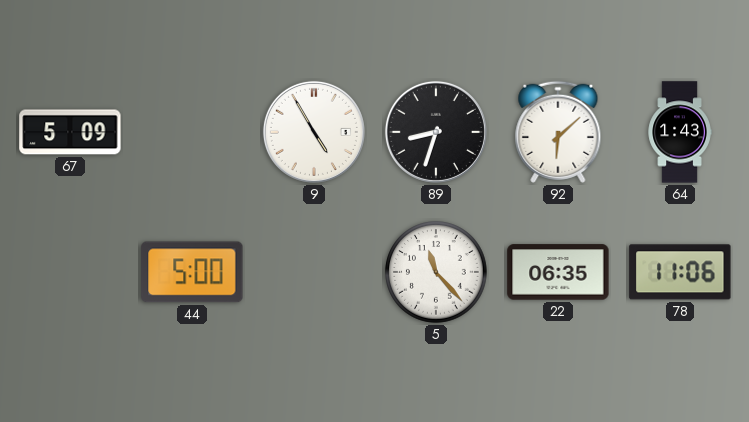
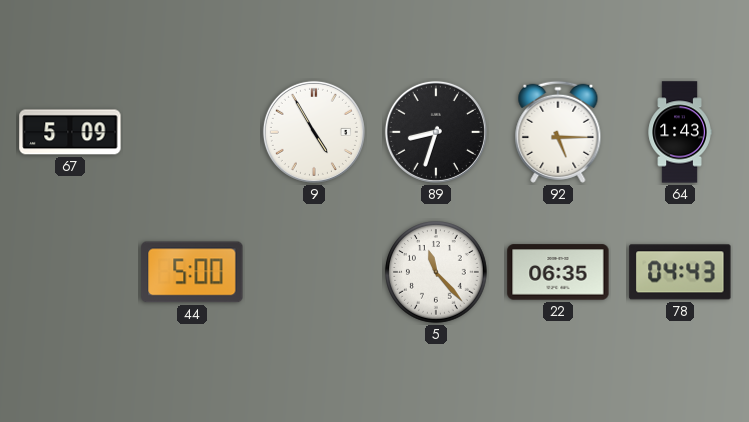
92: 6:08 -> 5:15
78: 11:06 -> 04:43
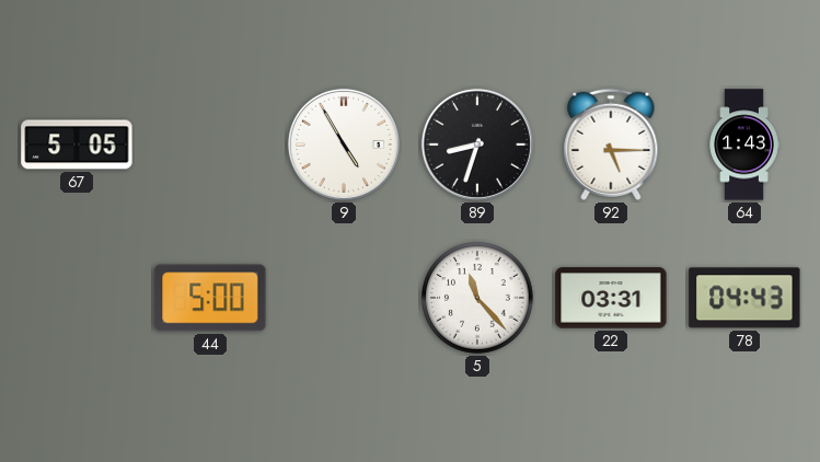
67: 5:09 -> 5:05
22: 06:35 -> 03:31
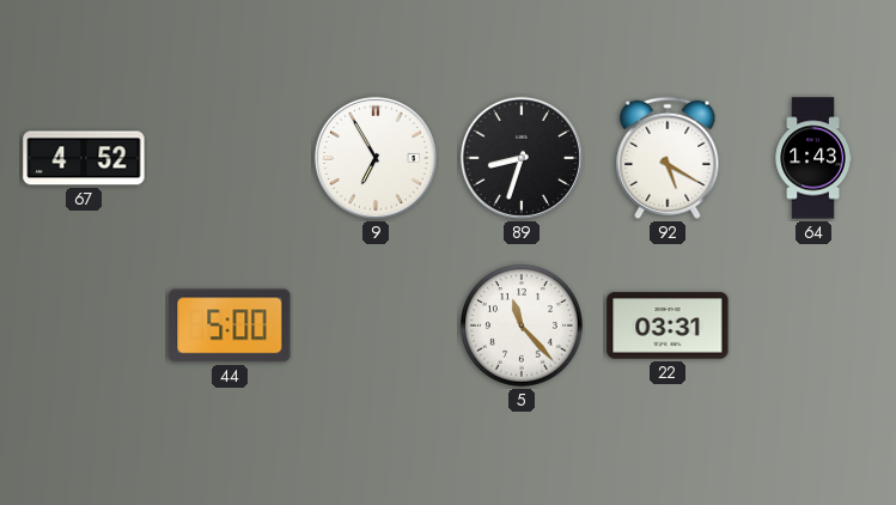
67: 5:05 -> 4:52
9: 4:55 -> 6:55
92: 5:15 -> 5:20
78: 04:43 -> none
